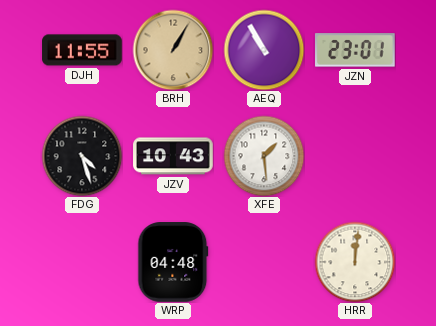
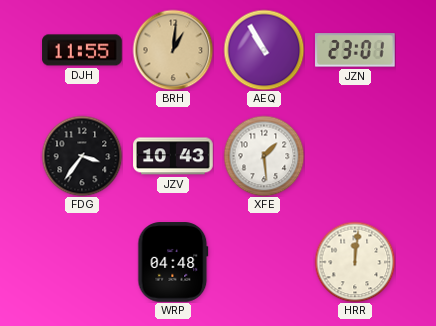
BRH: 1:05 -> 1:01
FDG: 4:27 -> 3:36
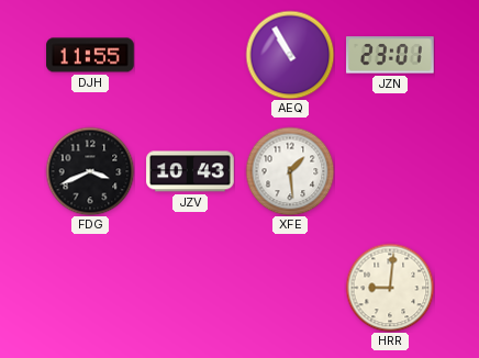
BRH: 1:01 -> none
FDG: 3:36 -> 3:41
WRP: 04:48 -> none
HRR: 12:01 -> 9:01
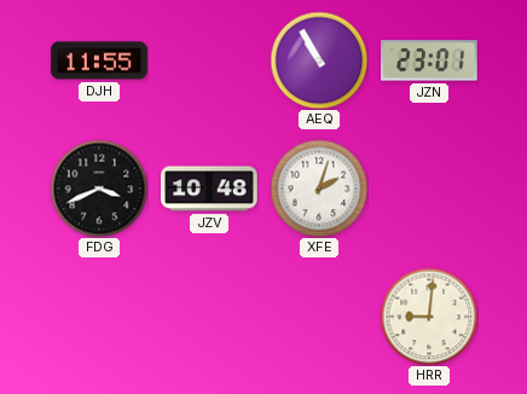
JZV: 10:43 -> 10:48
XFE: 1:29 -> 2:03
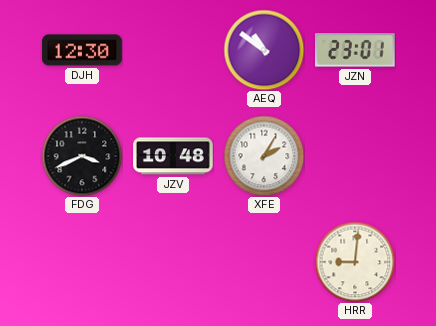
DJH: 11:55 -> 12:30
AEQ: 10:55 -> 10:51
XFE: 2:03 -> 2:05
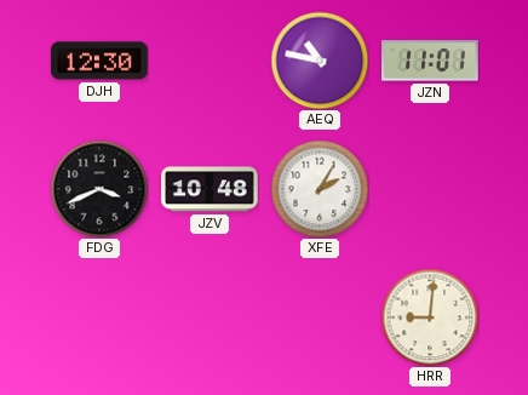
AEQ: 10:51 -> 10:47
JZN: 23:01 -> 11:01
